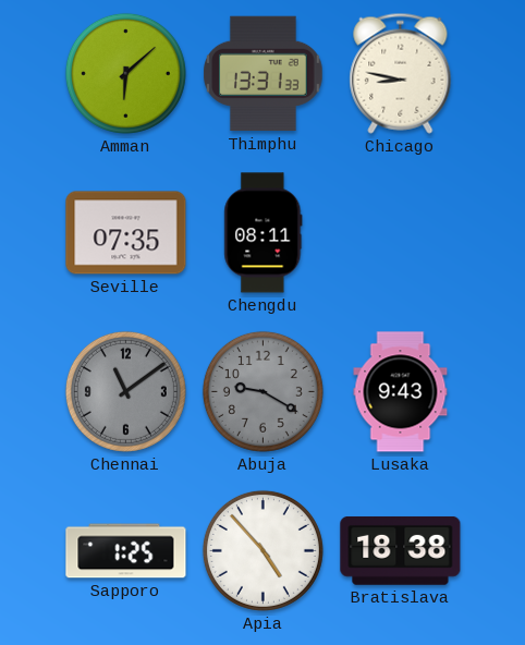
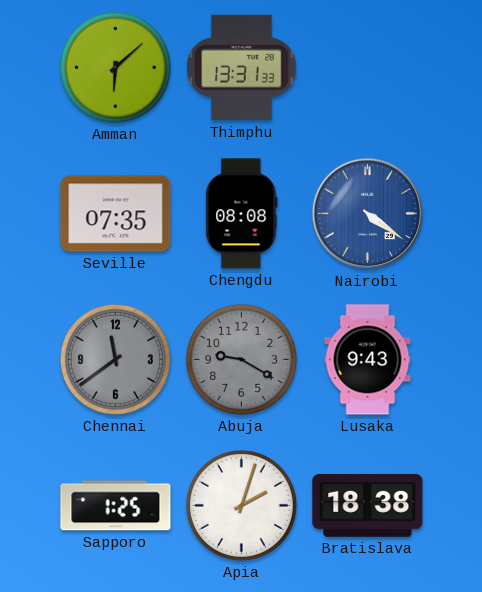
Chicago: 8:47 -> none
Chengdu: 08:11 -> 08:08
Nairobi: none -> 4:21
Chennai: 11:09 -> 11:39
Apia: 4:53 -> 2:03
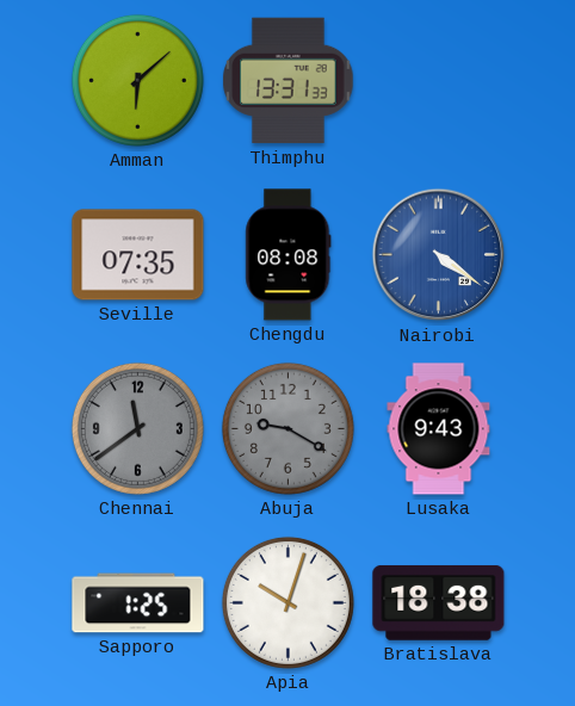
Apia: 2:03 -> 10:03
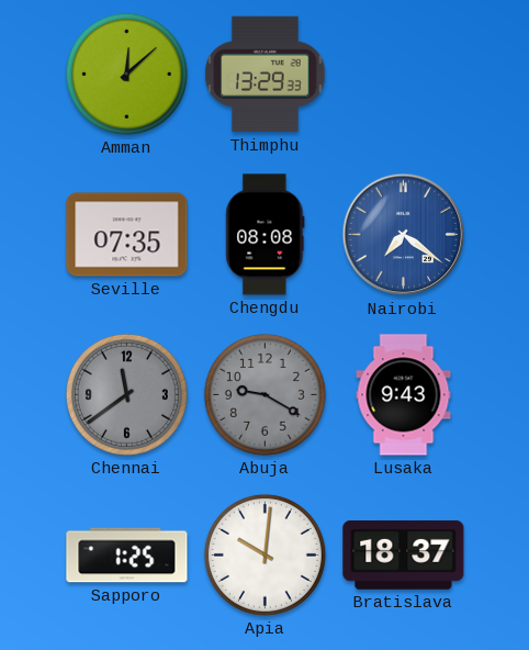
Amman: 6:08 -> 12:08
Thimphu: 13:31 -> 13:29
Nairobi: 4:21 -> 7:21
Apia: 10:03 -> 10:01
Bratislava: 18:38 -> 18:37
